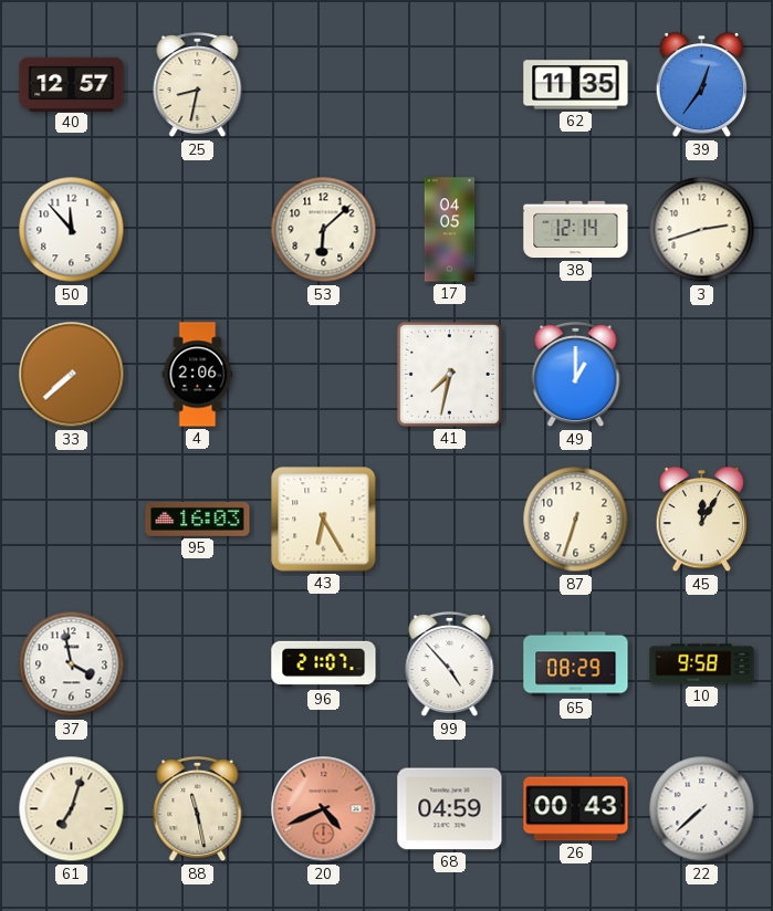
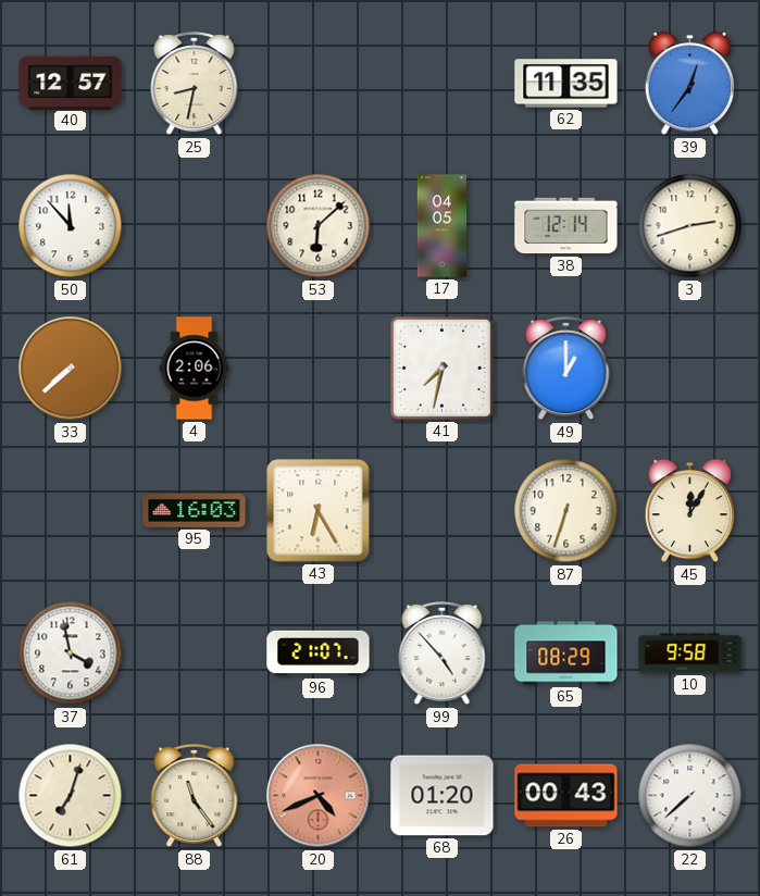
88: 11:28 -> 11:24
68: 04:59 -> 01:20
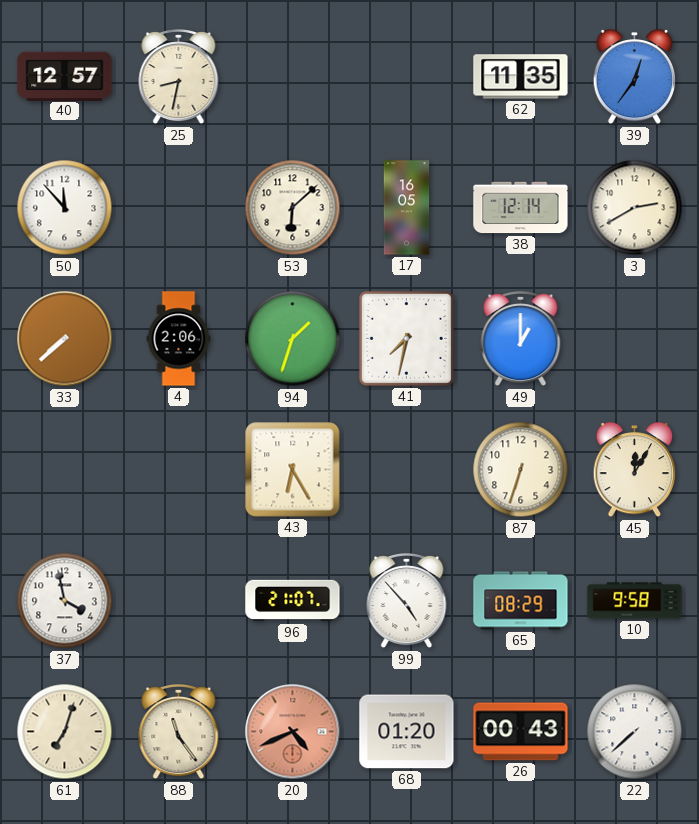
17: 04:05 -> 16:05
3: 2:42 -> 2:40
94: none -> 1:33
95: 16:03 -> none
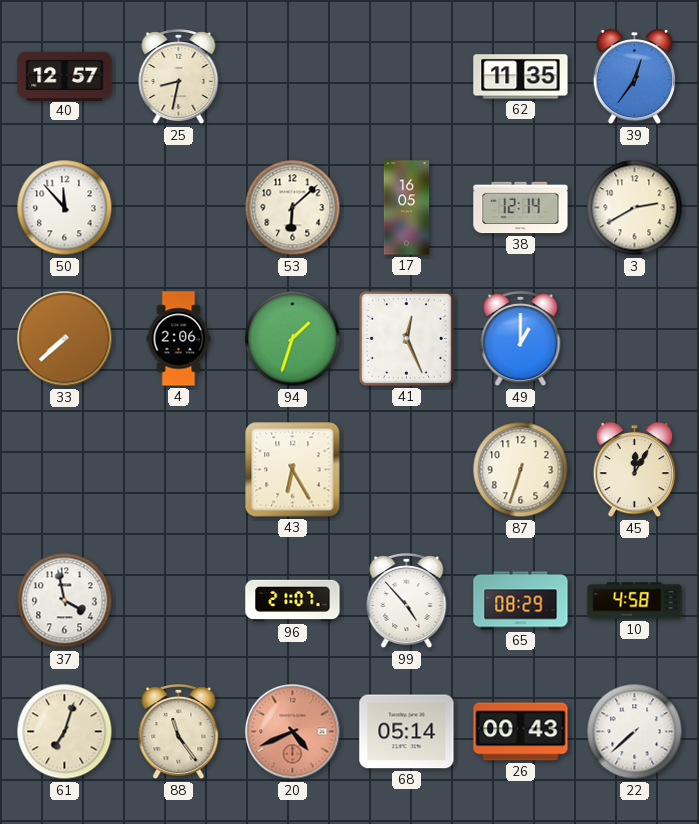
41: 7:32 -> 12:26
10: 9:58 -> 4:58
68: 01:20 -> 05:14
